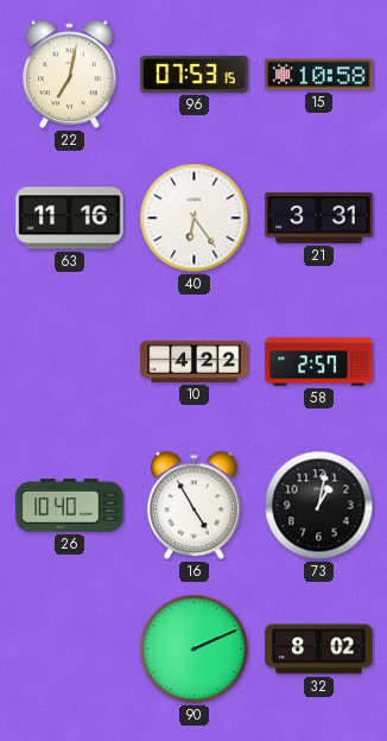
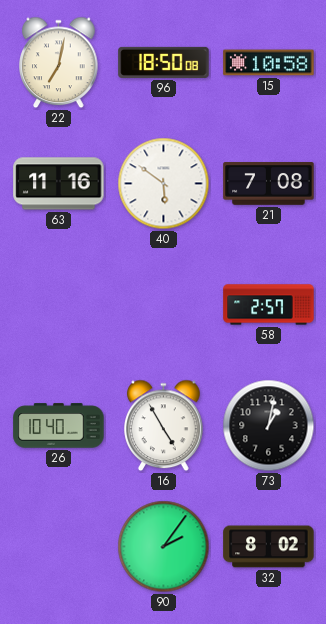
96: 07:53 -> 18:50
40: 6:24 -> 5:51
21: 3:31 -> 7:08
10: 4:22 -> none
90: 2:11 -> 2:06
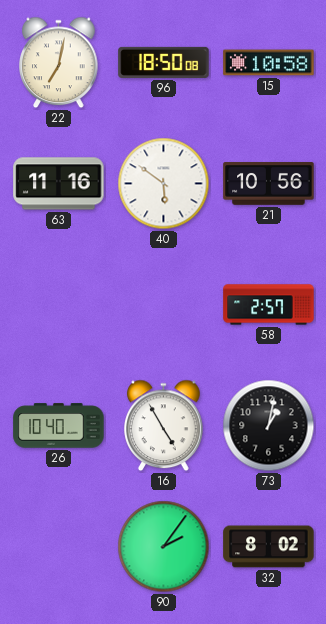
21: 7:08 -> 10:56
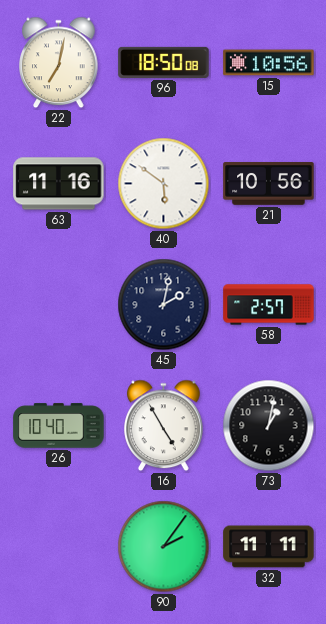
15: 10:58 -> 10:56
45: none -> 2:02
32: 8:02 -> 11:11
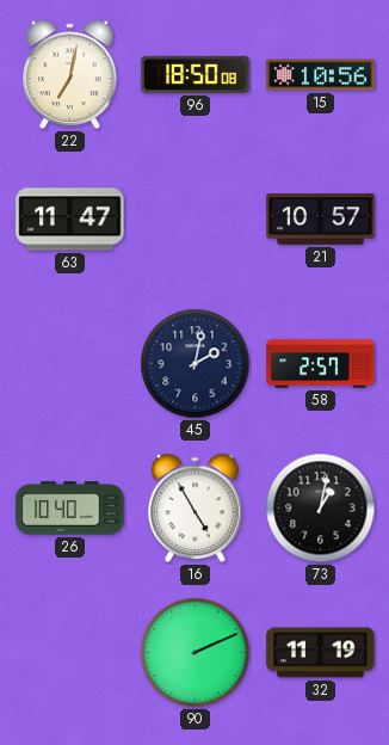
63: 11:16 -> 11:47
40: 5:51 -> none
21: 10:56 -> 10:57
90: 2:06 -> 2:11
32: 11:11 -> 11:19
